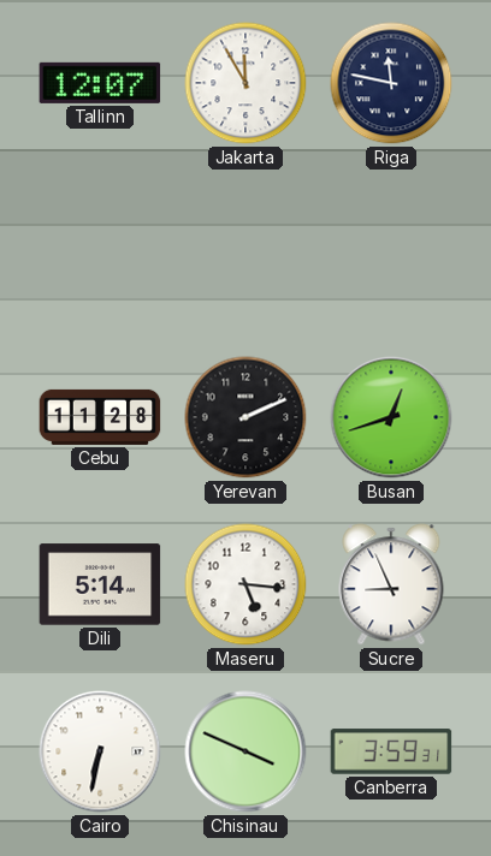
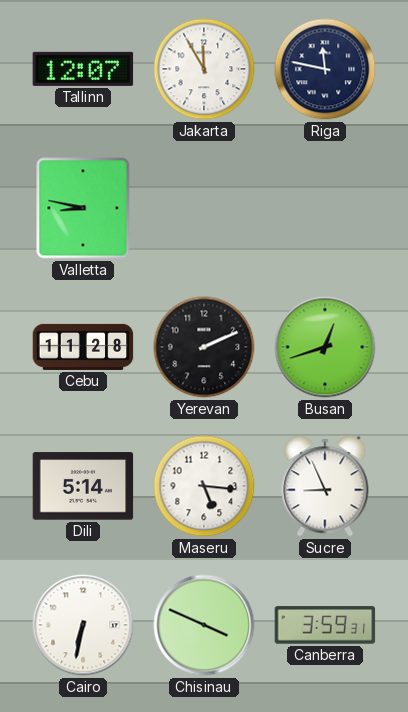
Valletta: none -> 8:47
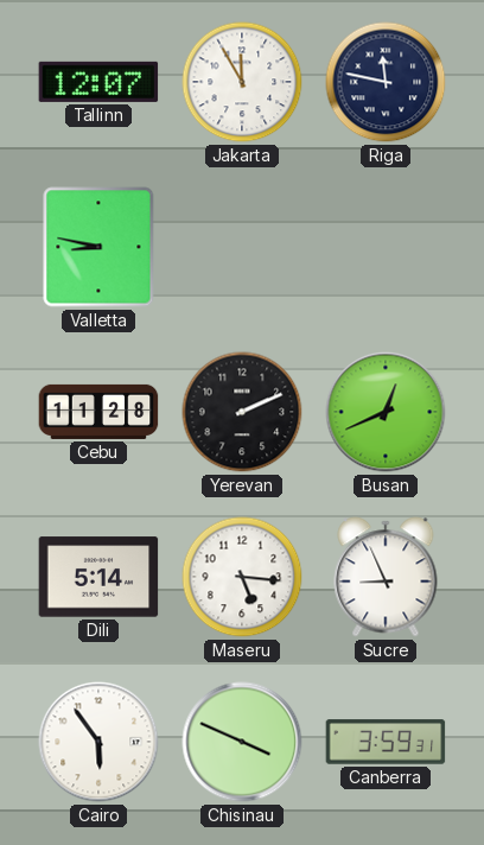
Busan: 12:42 -> 12:41
Cairo: 6:32 -> 5:54
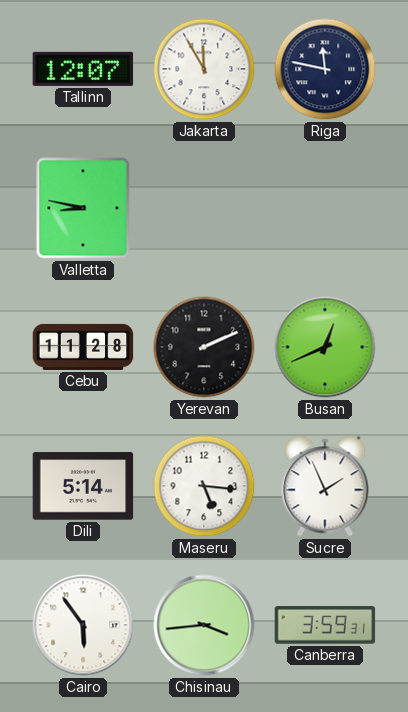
Sucre: 8:56 -> 1:56
Chisinau: 3:49 -> 3:44
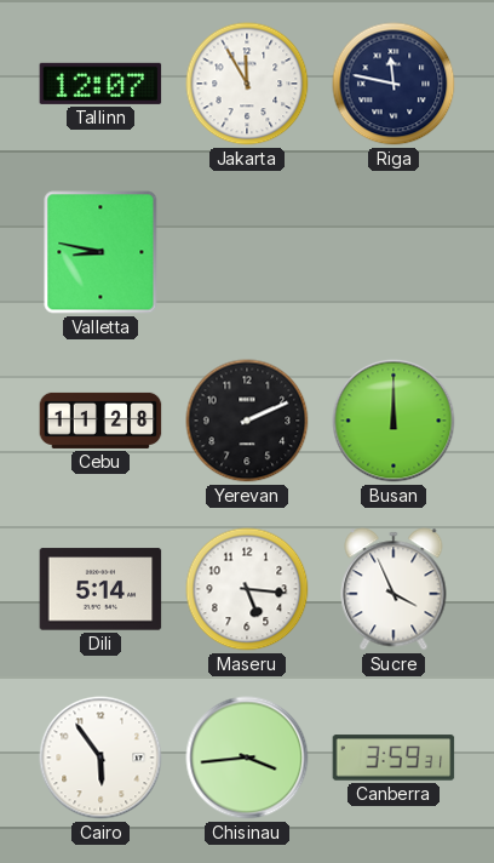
Busan: 12:41 -> 12:00
Sucre: 1:56 -> 3:56
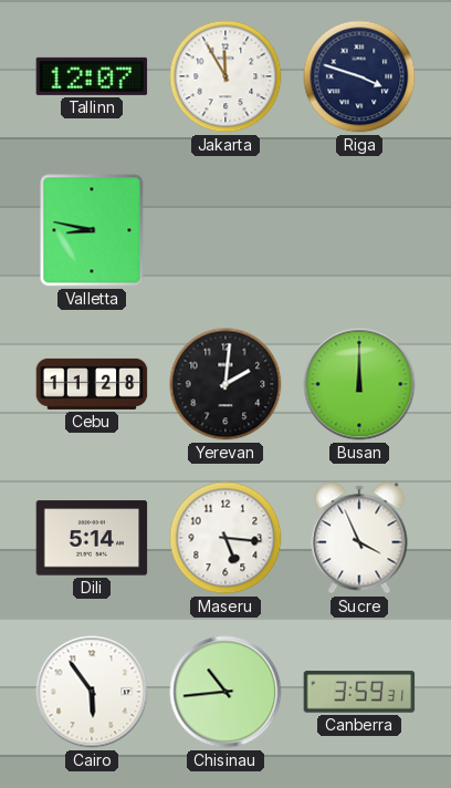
Riga: 11:47 -> 3:48
Yerevan: 2:11 -> 2:01
Chisinau: 3:44 -> 10:44
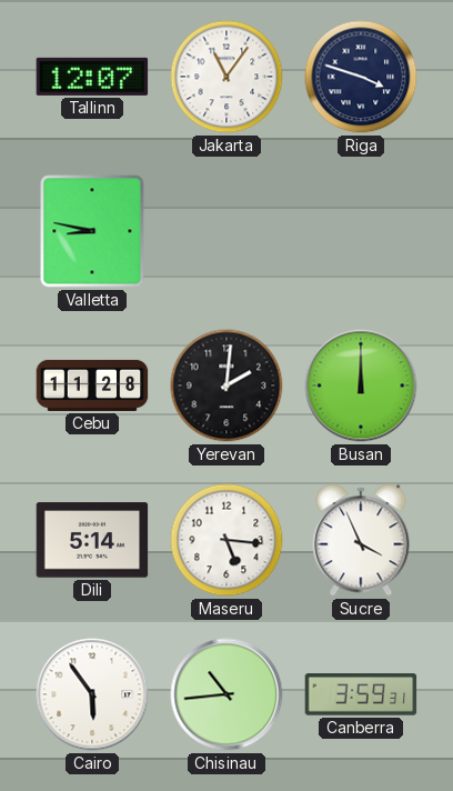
Jakarta: 11:55 -> 11:06
